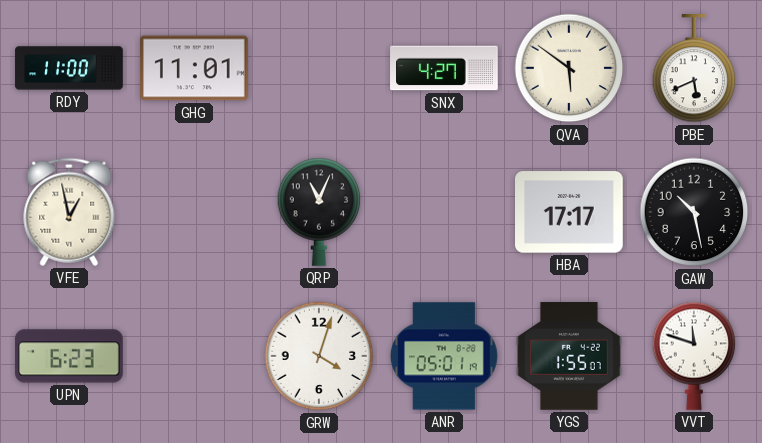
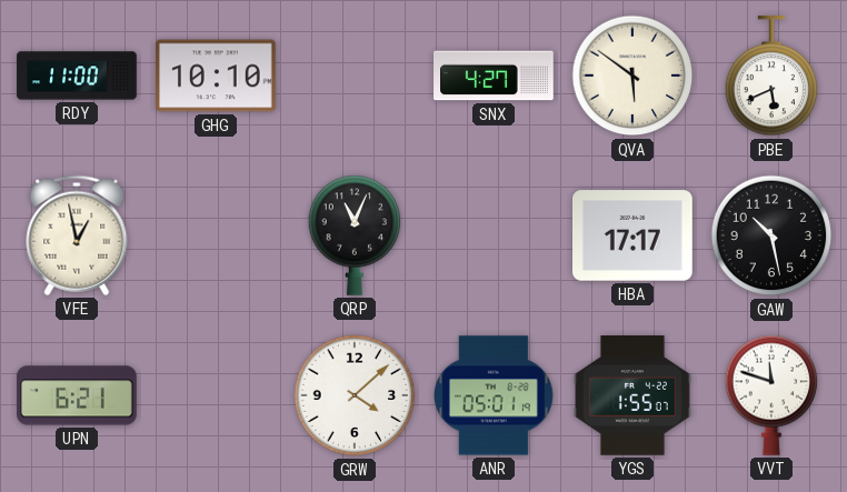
GHG: 11:01 -> 10:10
UPN: 6:23 -> 6:21
GRW: 4:03 -> 4:08
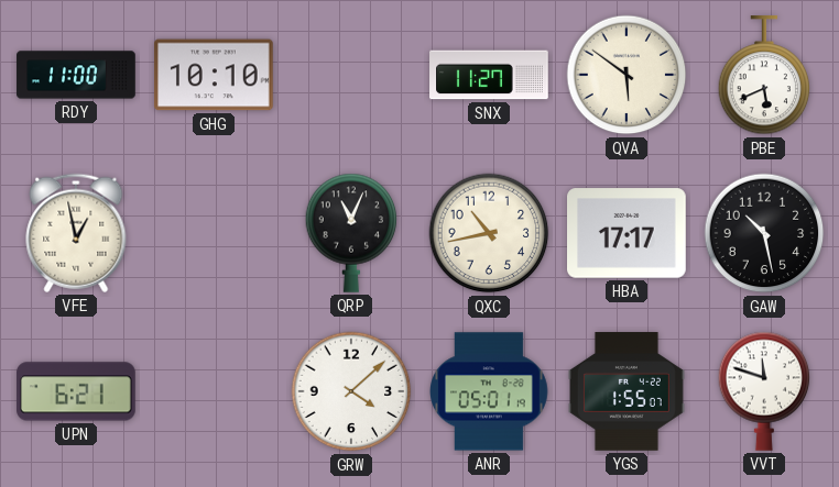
SNX: 4:27 -> 11:27
QXC: none -> 10:43
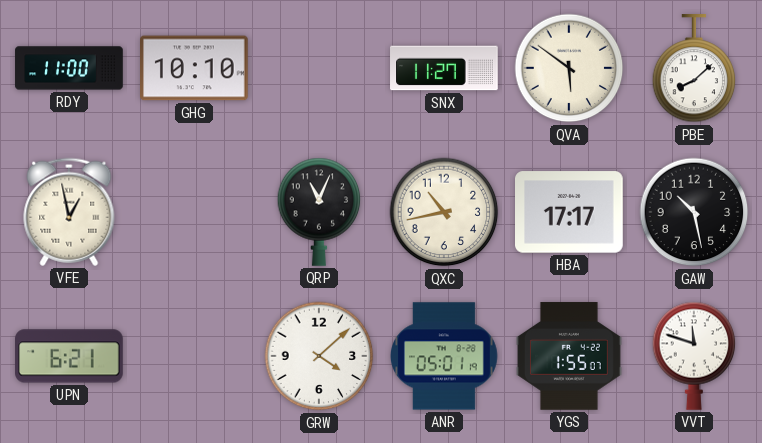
PBE: 5:41 -> 8:08
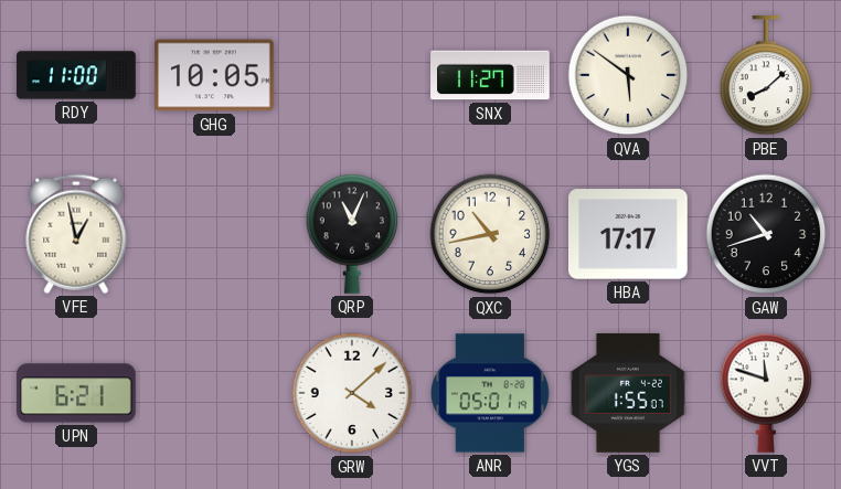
GHG: 10:10 -> 10:05
GAW: 10:28 -> 10:42
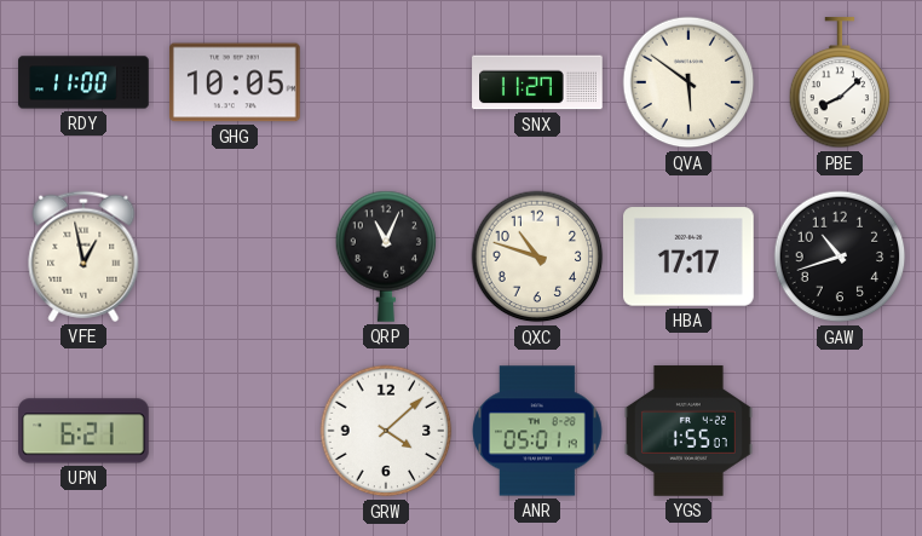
QXC: 10:43 -> 10:48
VVT: 11:48 -> none
